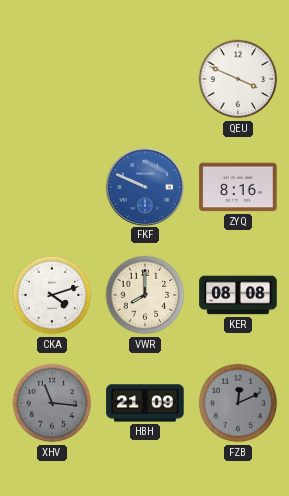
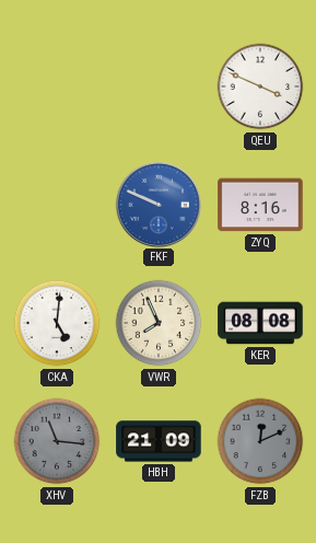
CKA: 4:12 -> 5:01
VWR: 8:00 -> 7:56
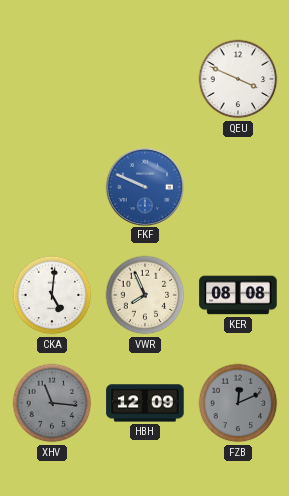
ZYQ: 8:16 -> none
HBH: 21:09 -> 12:09
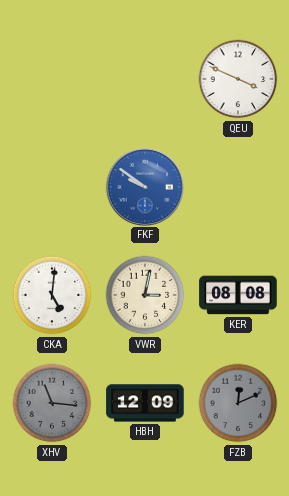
FKF: 9:49 -> 9:51
VWR: 7:56 -> 3:02
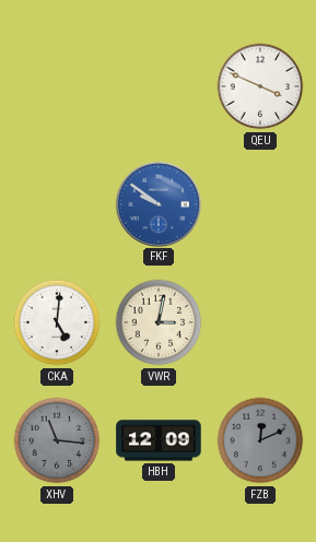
KER: 08:08 -> none
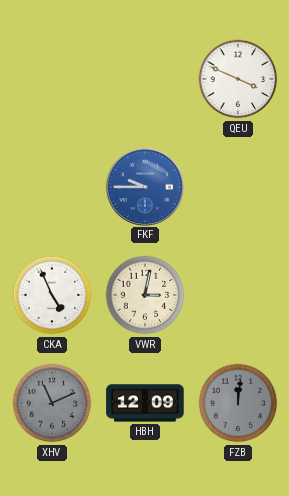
FKF: 9:51 -> 9:45
CKA: 5:01 -> 4:56
XHV: 11:16 -> 11:11
FZB: 12:11 -> 12:01
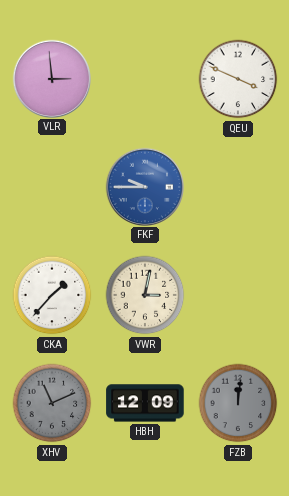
VLR: none -> 2:59
CKA: 4:56 -> 1:37
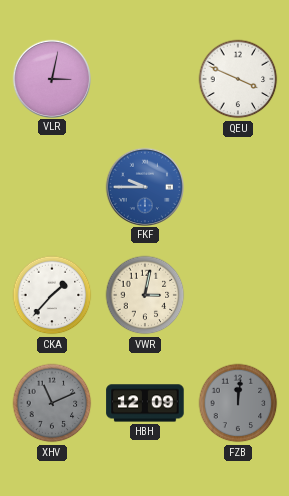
VLR: 2:59 -> 3:02
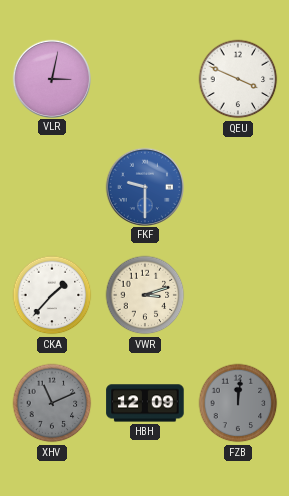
FKF: 9:45 -> 9:30
VWR: 3:02 -> 3:12
